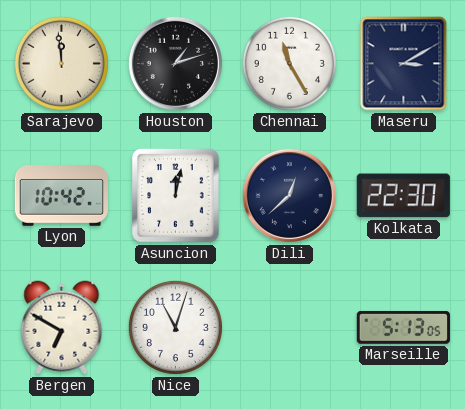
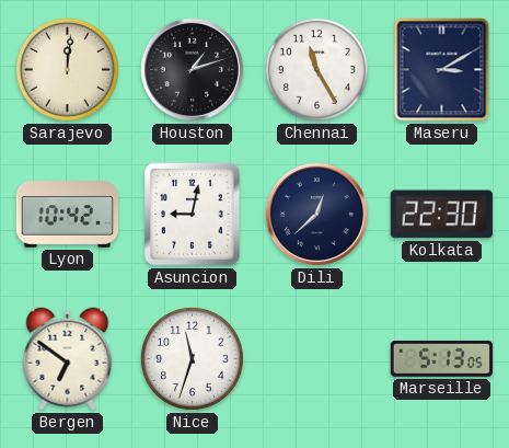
Sarajevo: 11:59 -> 12:01
Asuncion: 12:02 -> 9:02
Bergen: 6:50 -> 6:51
Nice: 11:03 -> 11:33
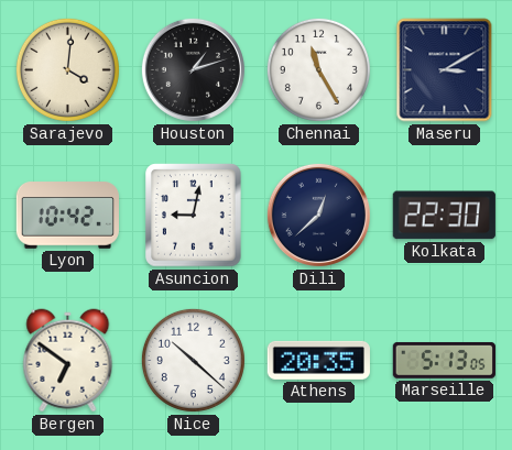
Sarajevo: 12:01 -> 4:01
Nice: 11:33 -> 10:22
Athens: none -> 20:35
